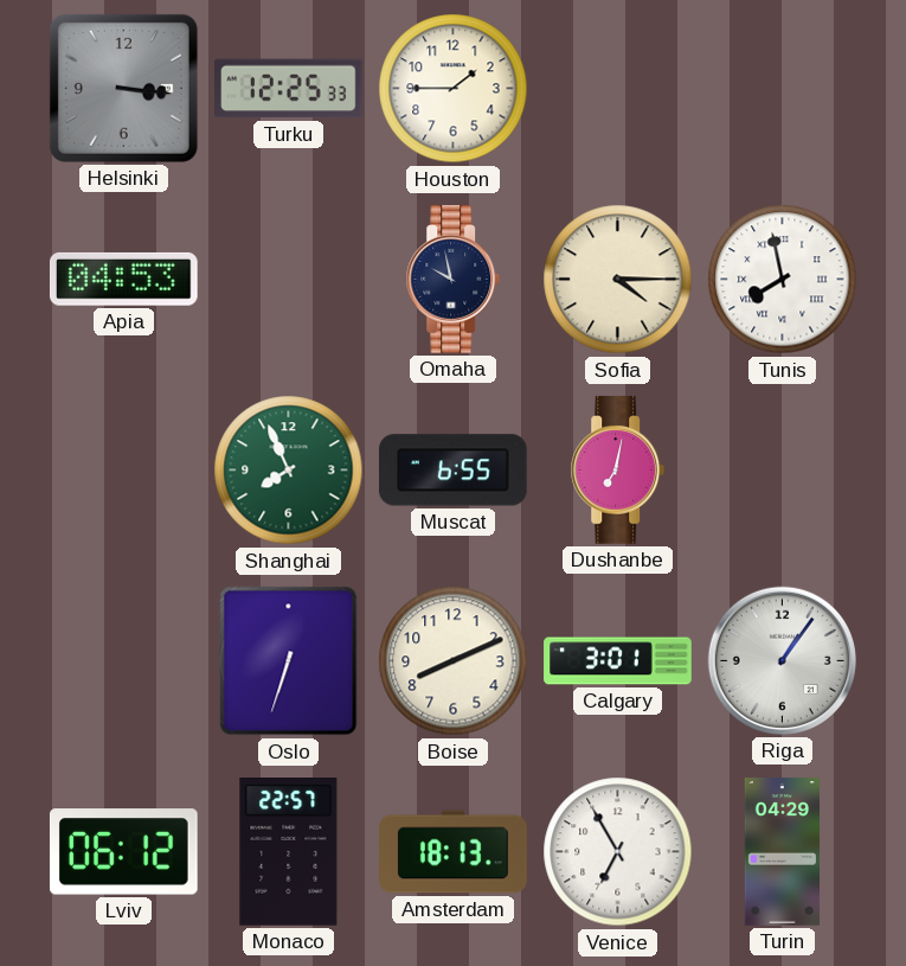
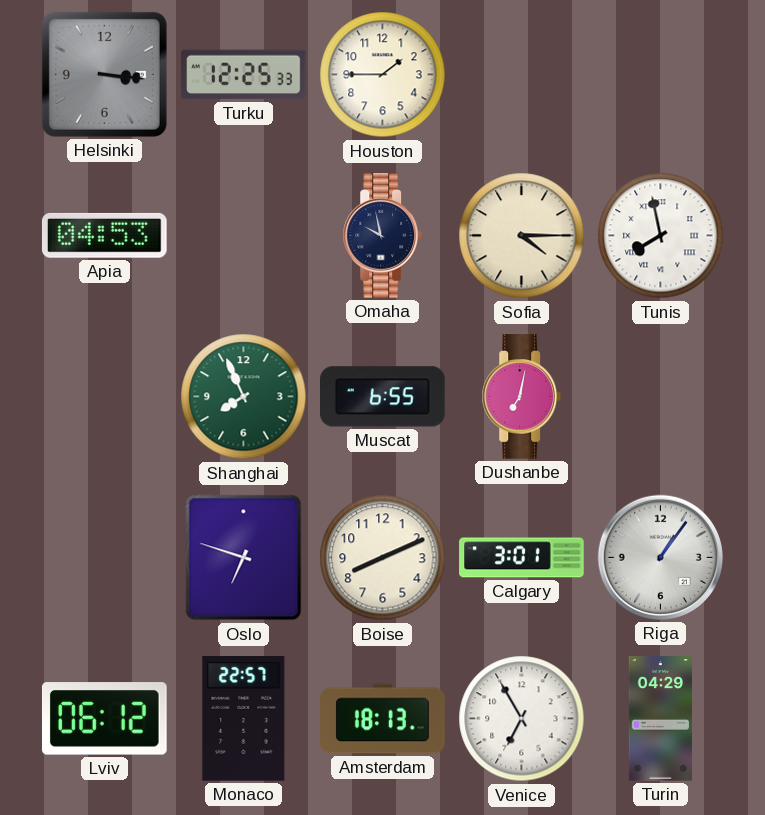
Oslo: 6:33 -> 6:48
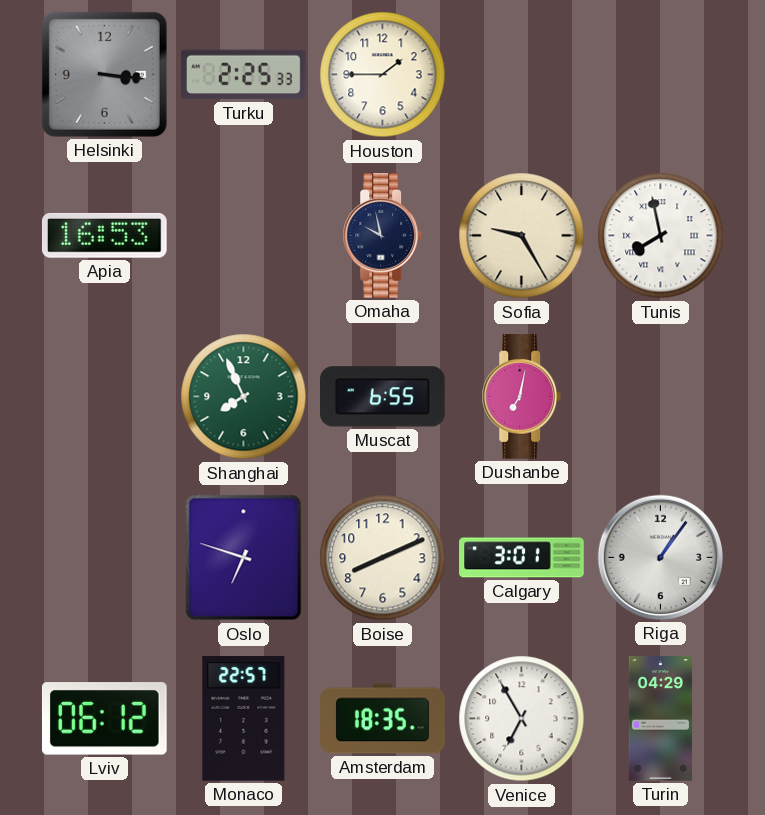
Turku: 12:25 -> 2:25
Apia: 04:53 -> 16:53
Sofia: 4:15 -> 9:25
Amsterdam: 18:13 -> 18:35
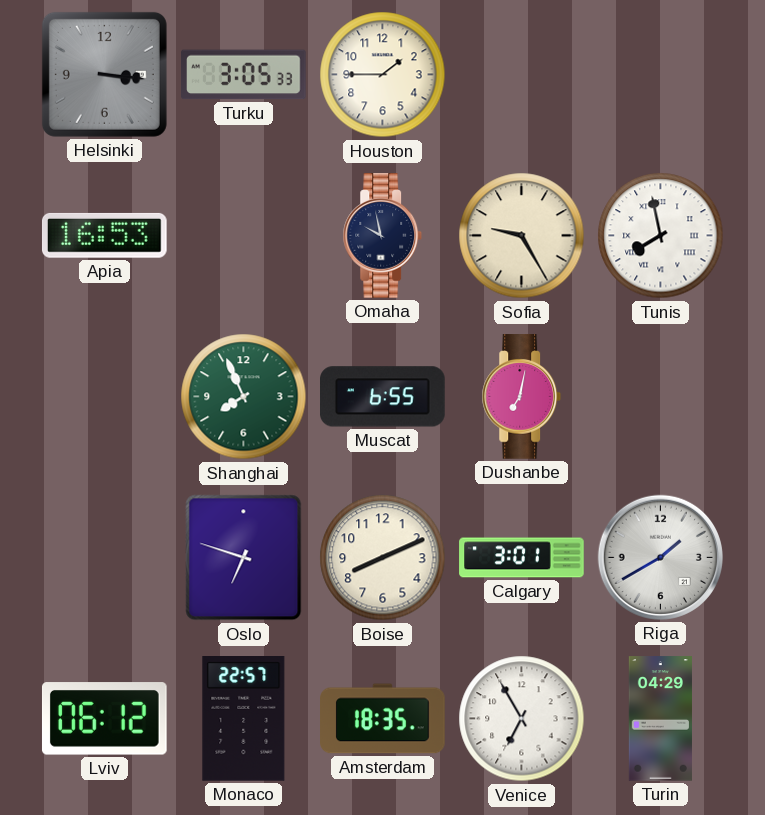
Turku: 2:25 -> 3:05
Riga: 1:06 -> 1:40
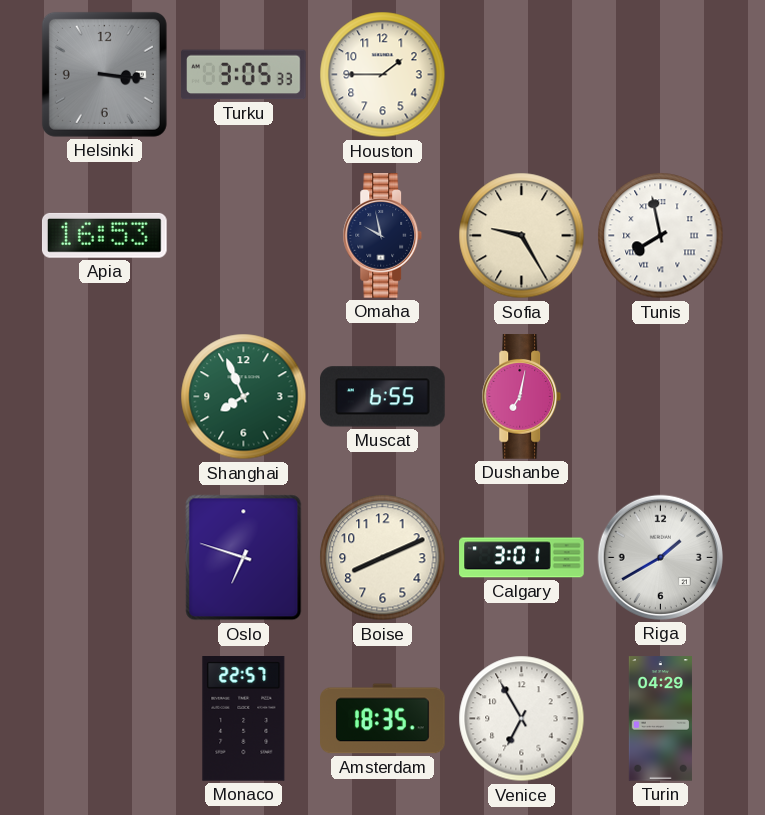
Lviv: 06:12 -> none
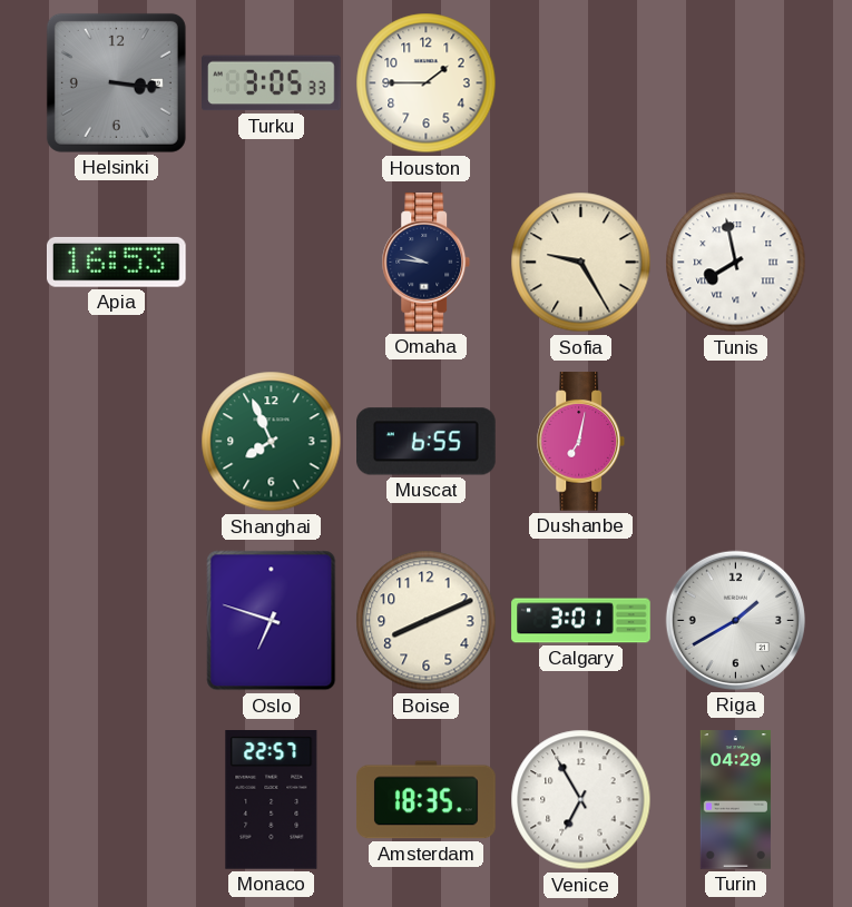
Omaha: 9:58 -> 9:46
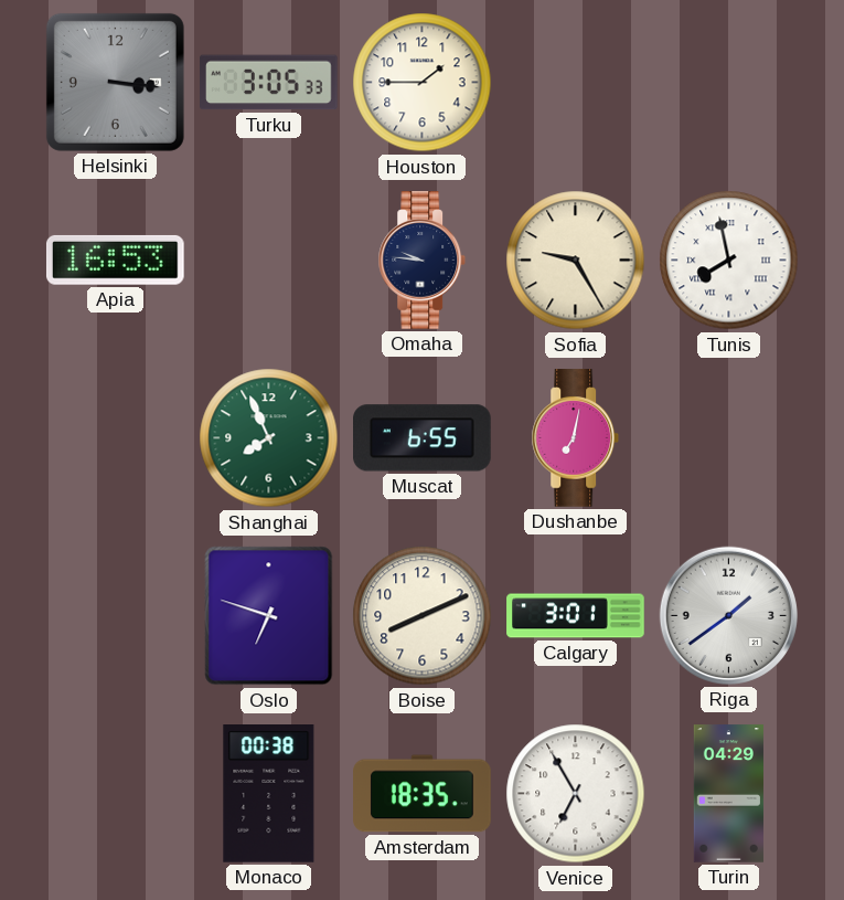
Riga: 1:40 -> 1:39
Monaco: 22:57 -> 00:38
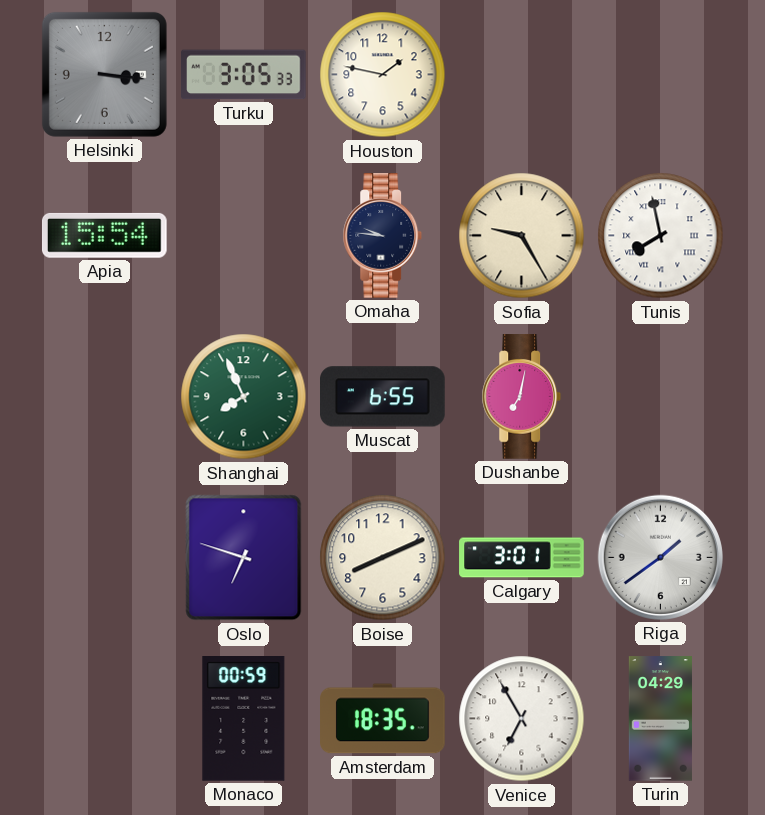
Houston: 1:45 -> 1:47
Apia: 16:53 -> 15:54
Monaco: 00:38 -> 00:59
